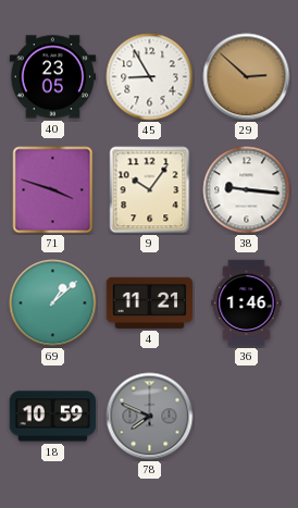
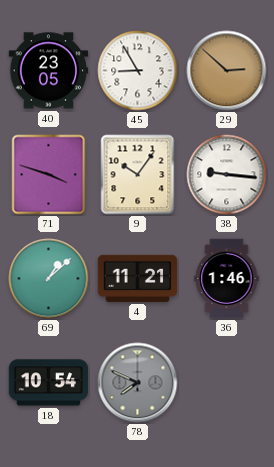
18: 10:59 -> 10:54
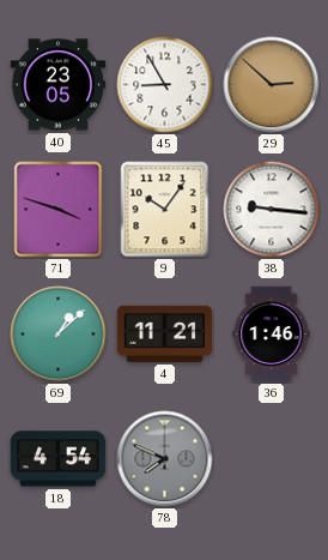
18: 10:54 -> 4:54
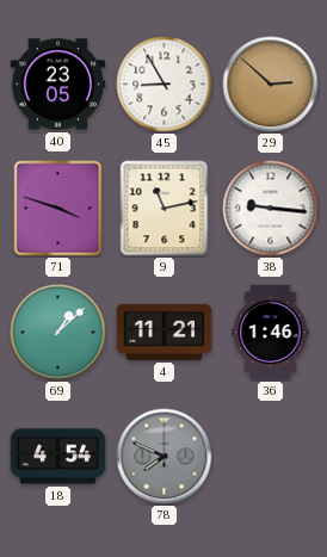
9: 10:06 -> 11:13
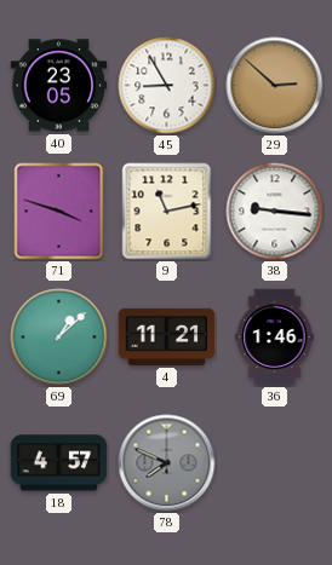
18: 4:54 -> 4:57
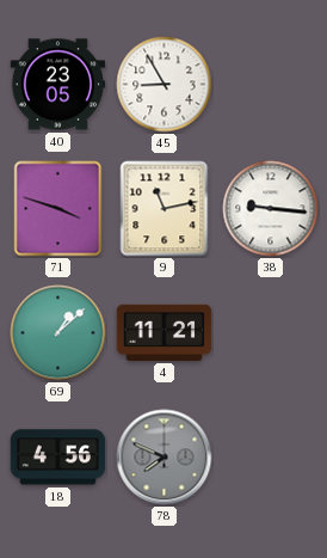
29: 2:52 -> none
36: 1:46 -> none
18: 4:57 -> 4:56
